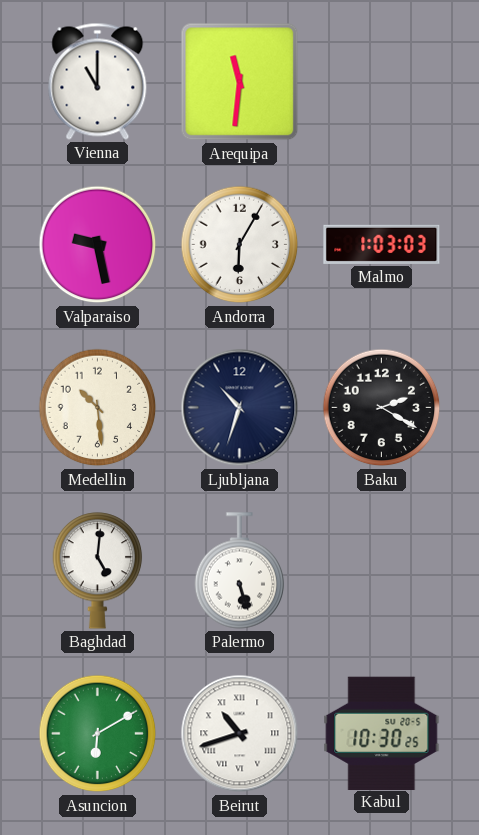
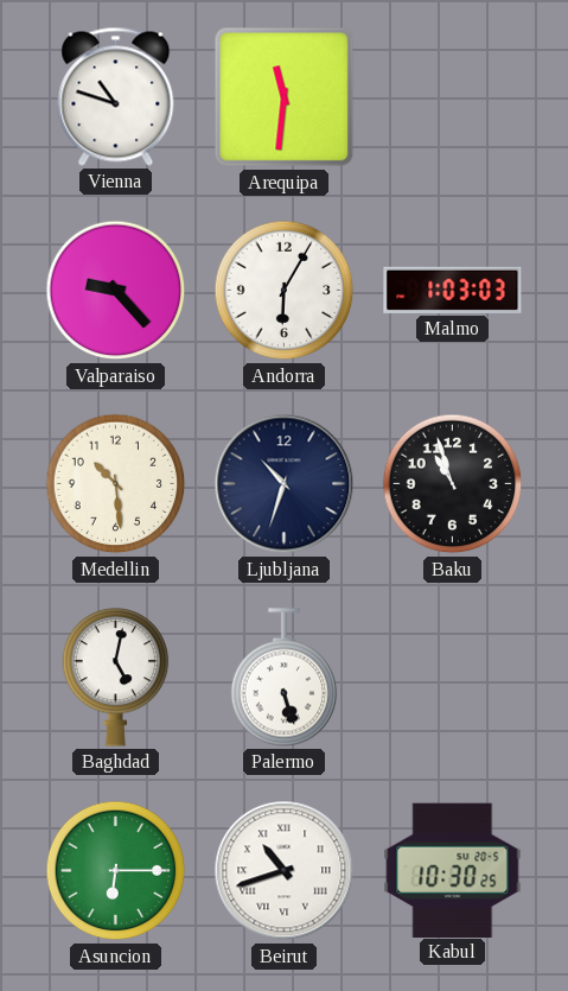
Vienna: 11:00 -> 10:48
Valparaiso: 9:28 -> 9:23
Baku: 2:20 -> 10:57
Baghdad: 5:01 -> 5:02
Asuncion: 6:10 -> 6:15
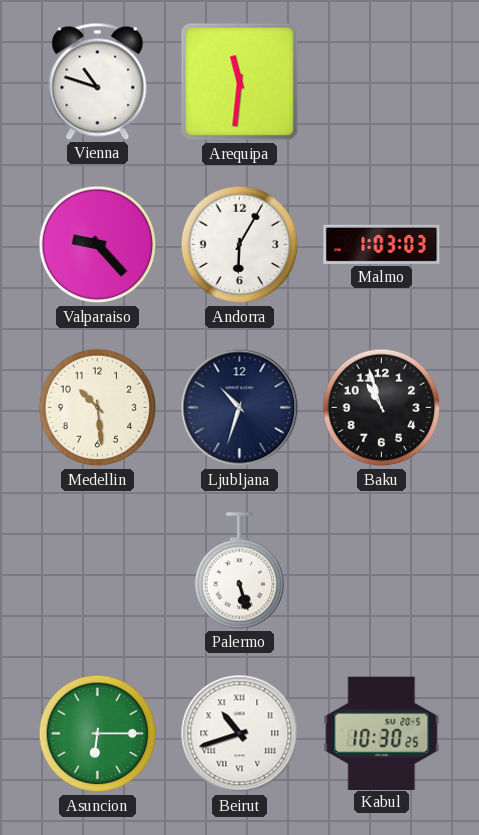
Baghdad: 5:02 -> none
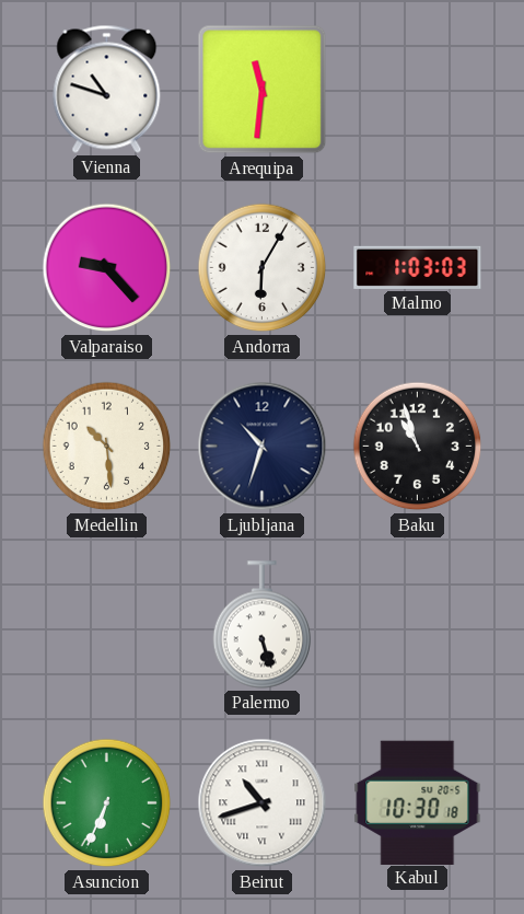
Asuncion: 6:15 -> 6:34
Kabul: 10:30:25 -> 10:30:18
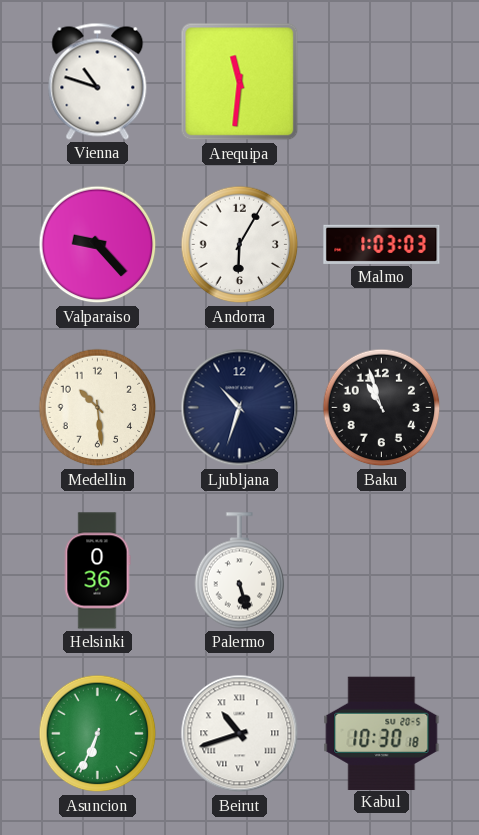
Helsinki: none -> 0:36
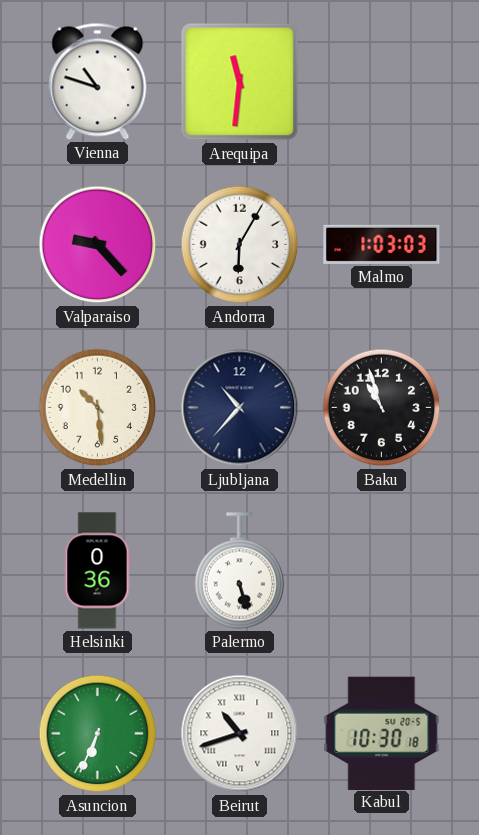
Ljubljana: 10:33 -> 10:37
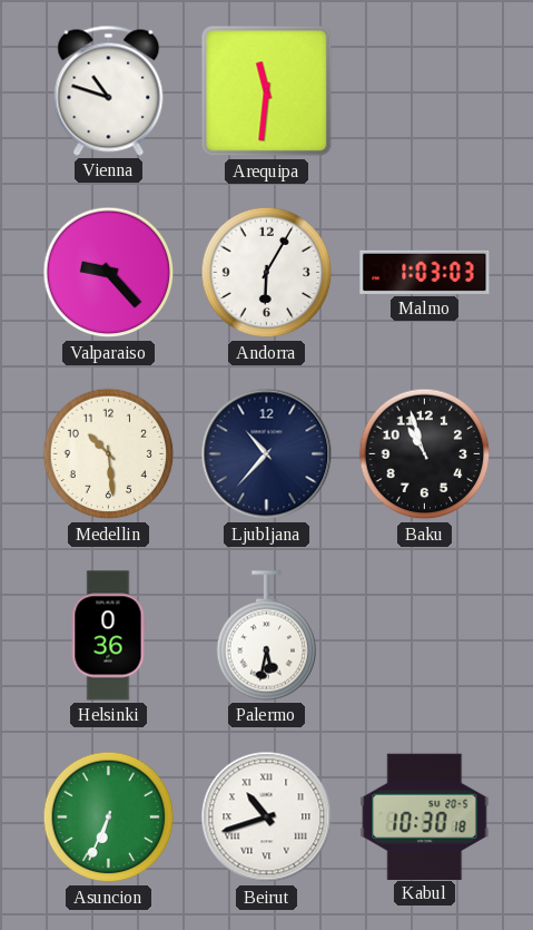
Palermo: 5:27 -> 5:32
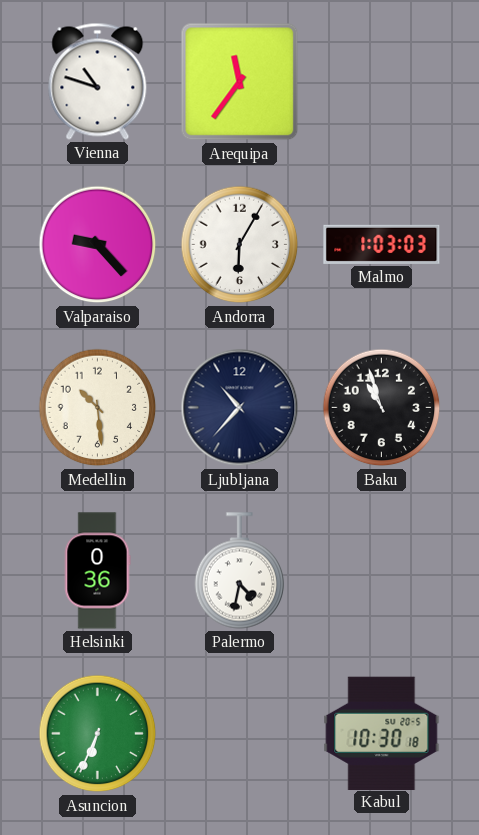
Arequipa: 11:31 -> 11:36
Palermo: 5:32 -> 4:32
Beirut: 10:42 -> none
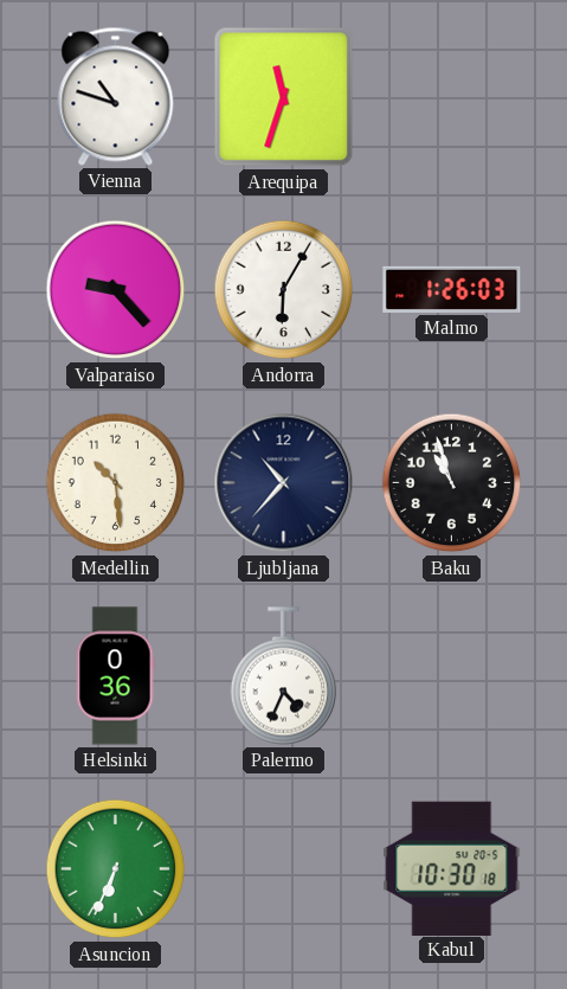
Arequipa: 11:36 -> 11:33
Malmo: 1:03 -> 1:26
Palermo: 4:32 -> 4:34
